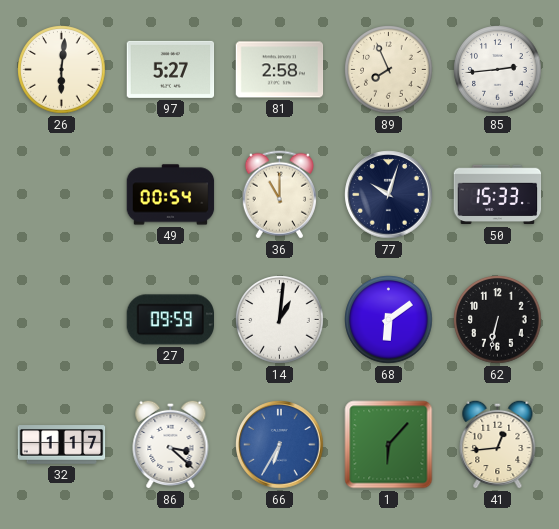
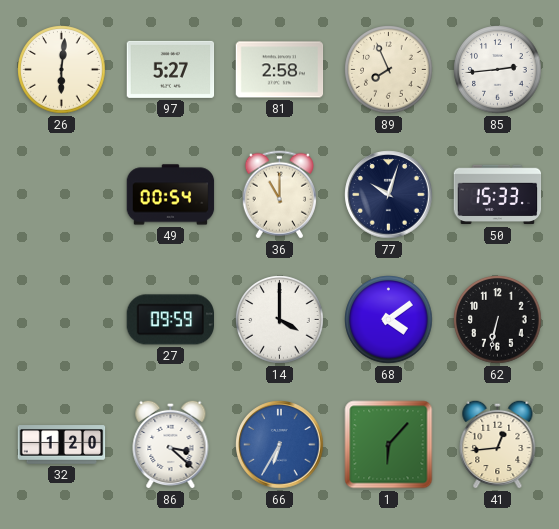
14: 1:01 -> 4:00
68: 6:09 -> 4:09
32: 1:17 -> 1:20
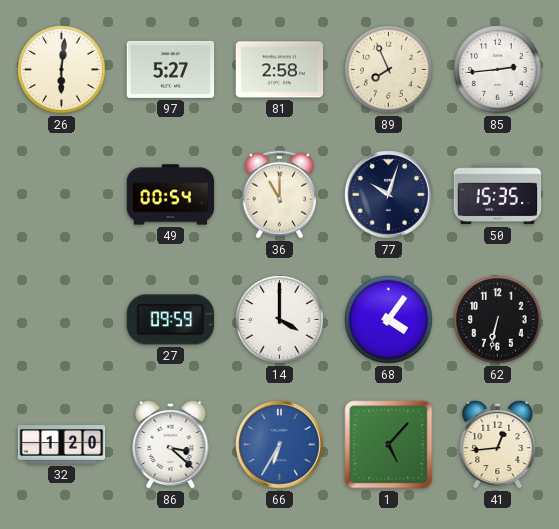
50: 15:33 -> 15:35
68: 4:09 -> 4:06
1: 6:07 -> 5:07
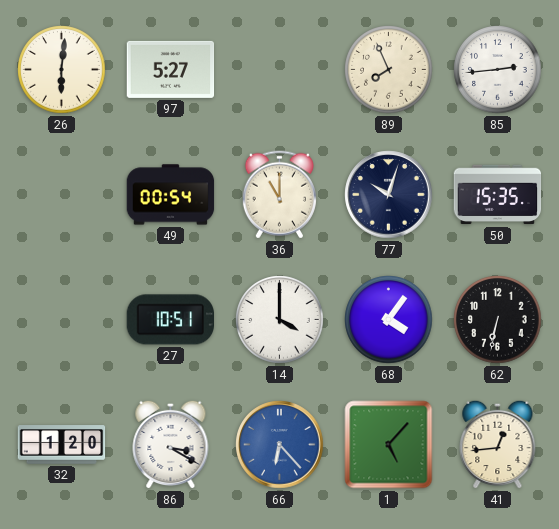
81: 2:58 -> none
27: 09:59 -> 10:51
86: 3:22 -> 3:20
66: 6:35 -> 6:23
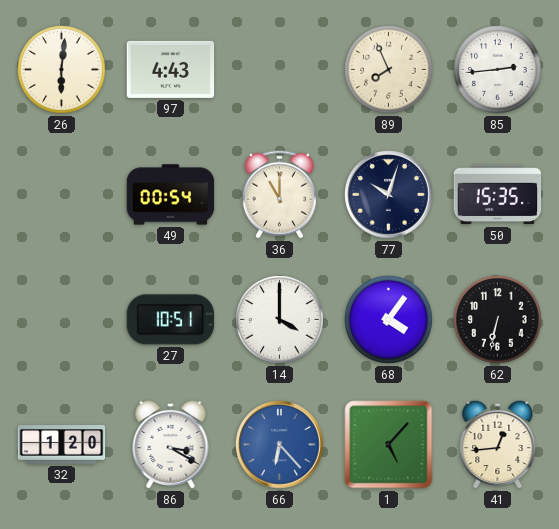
97: 5:27 -> 4:43
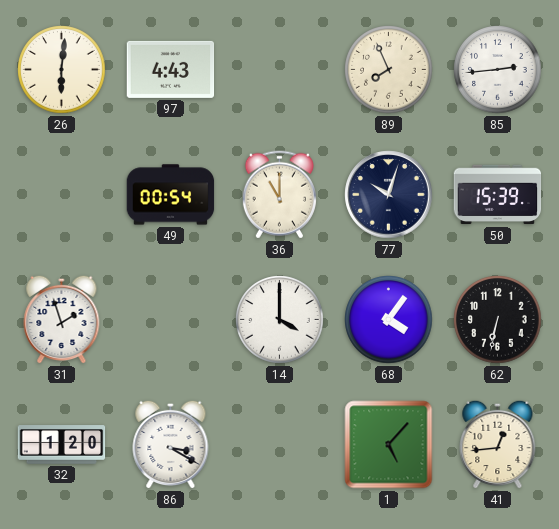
50: 15:35 -> 15:39
31: none -> 1:57
27: 10:51 -> none
66: 6:23 -> none
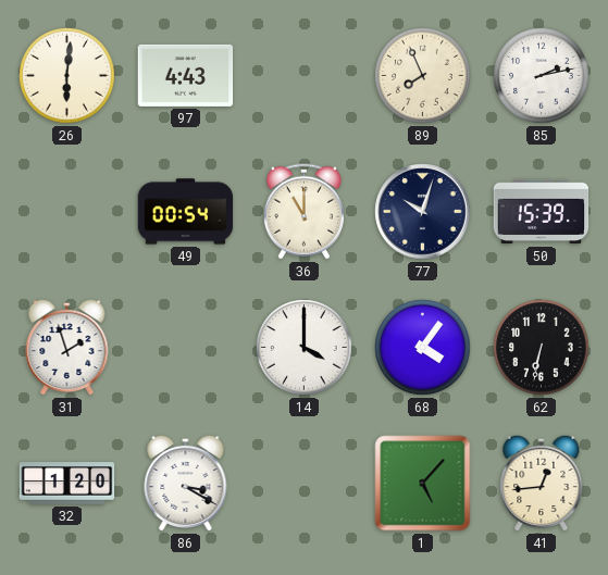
85: 2:44 -> 2:13
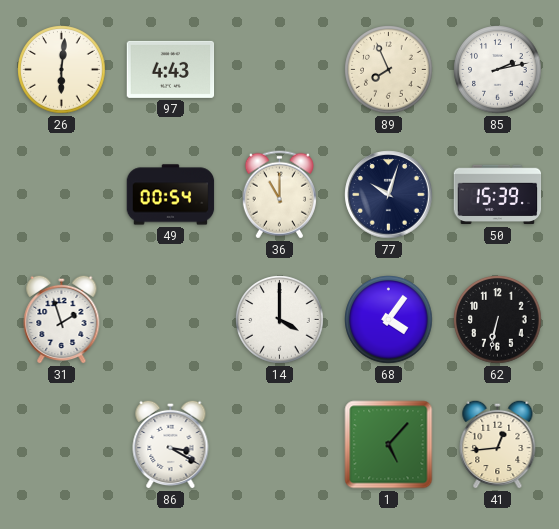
32: 1:20 -> none
